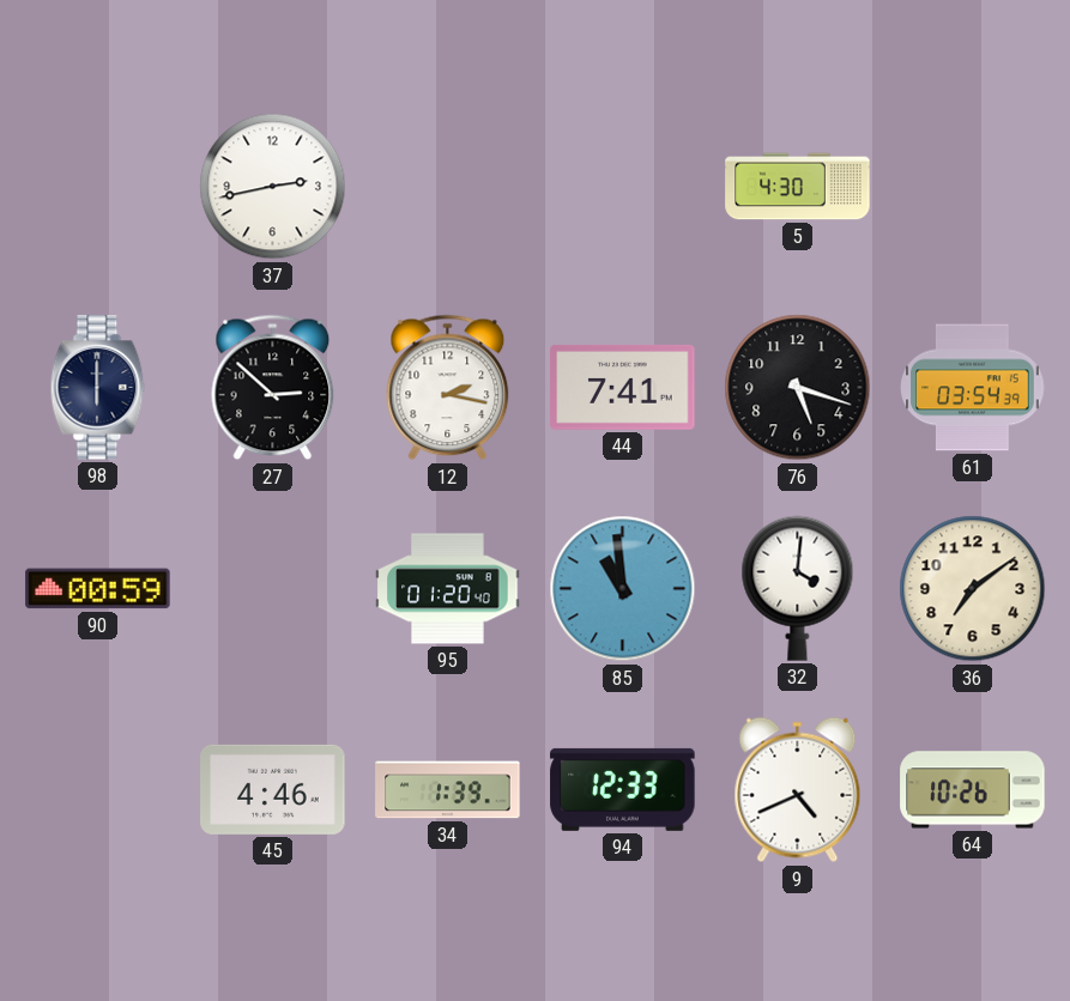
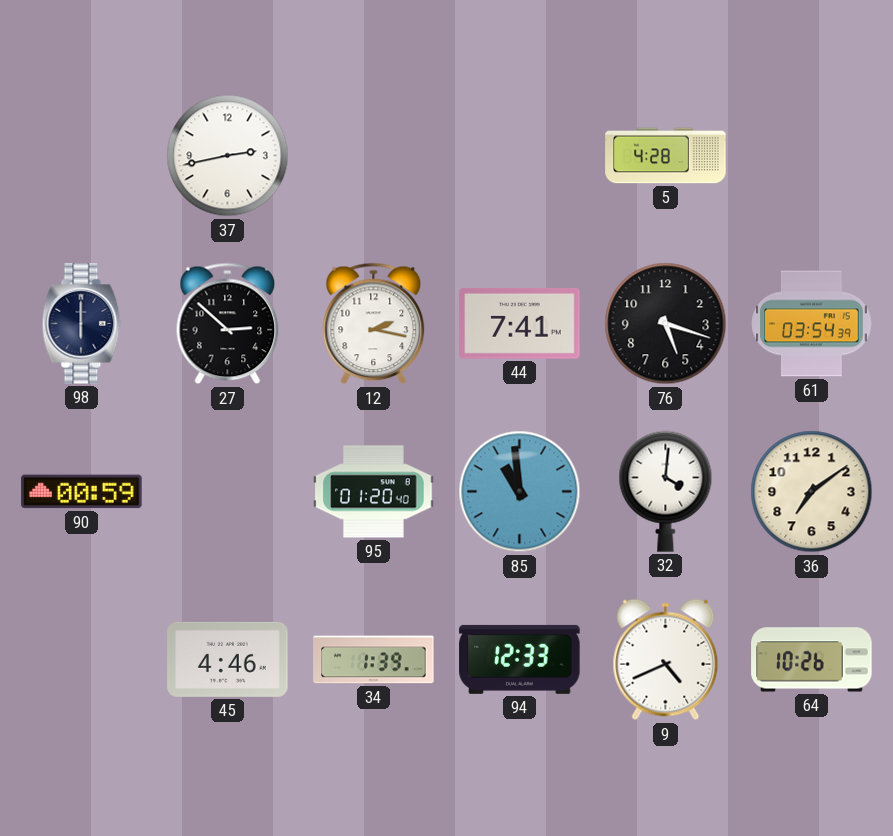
5: 4:30 -> 4:28
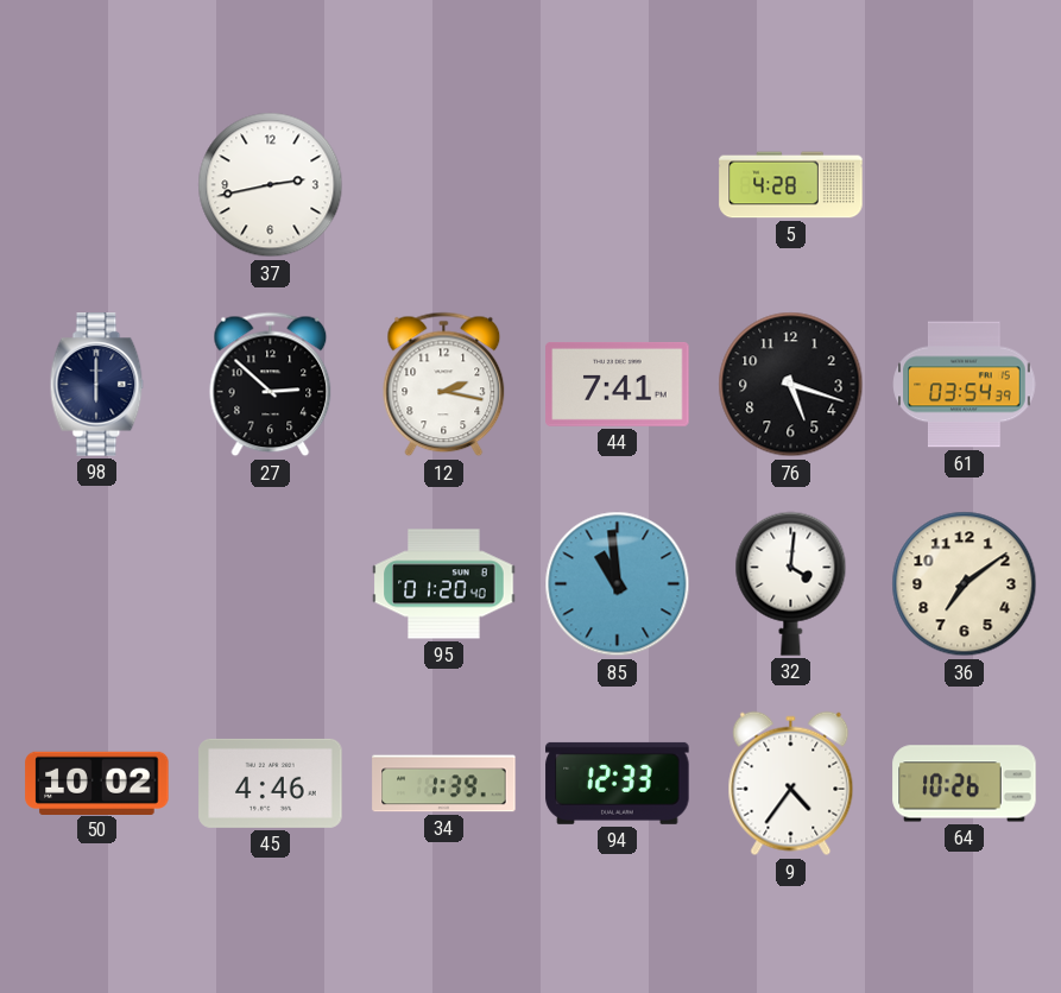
90: 00:59 -> none
50: none -> 10:02
9: 4:41 -> 4:36
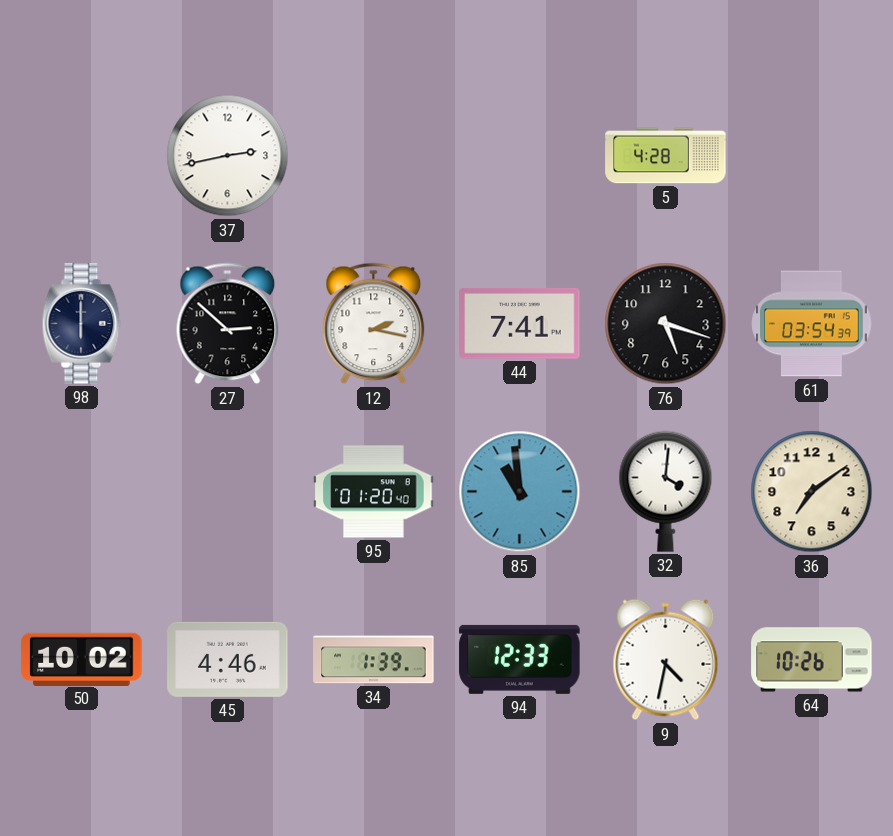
9: 4:36 -> 4:32
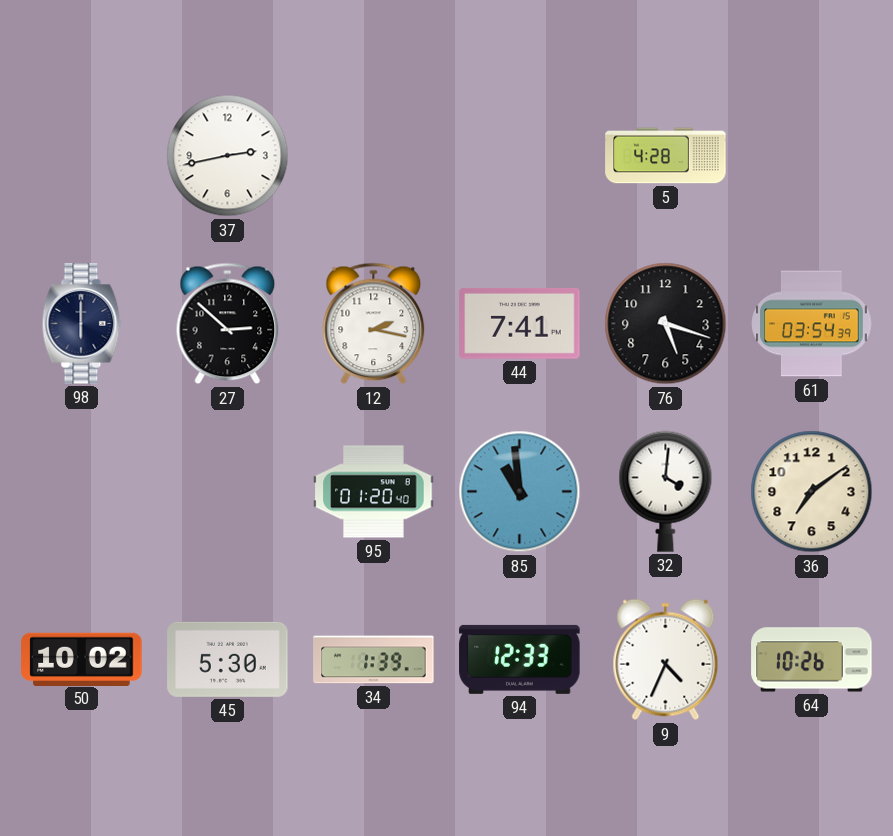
45: 4:46 -> 5:30
9: 4:32 -> 4:34
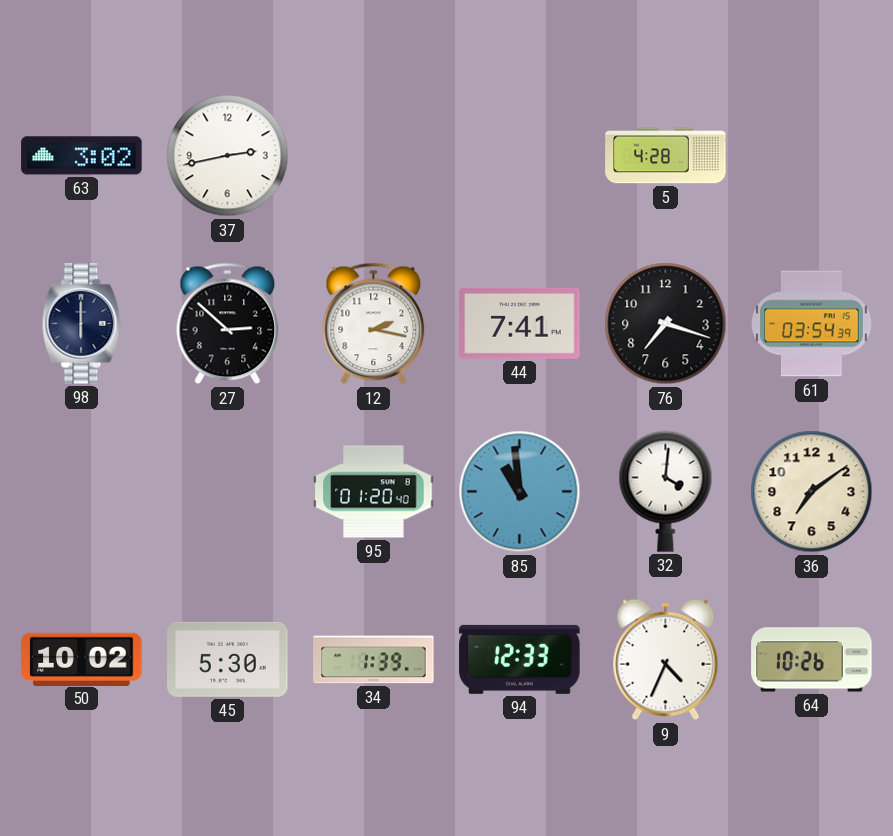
63: none -> 3:02
76: 5:18 -> 7:18
